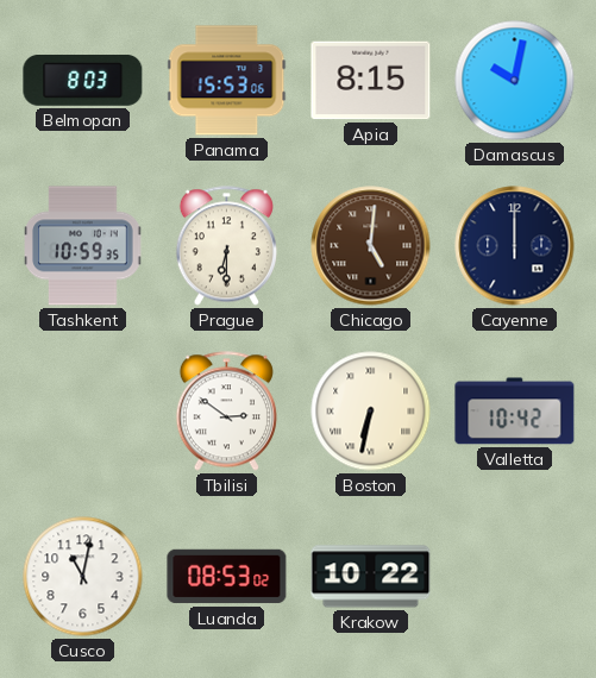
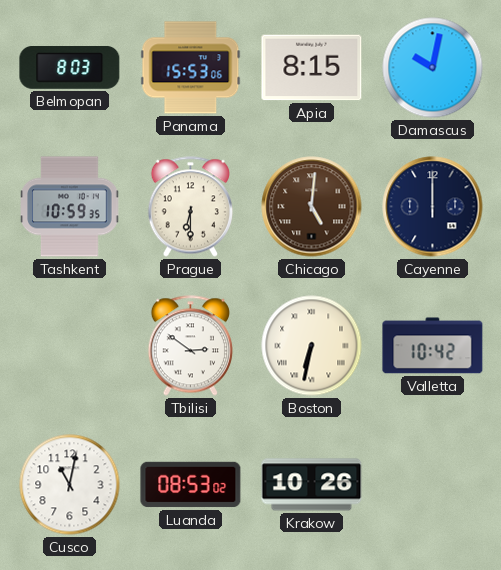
Krakow: 10:22 -> 10:26
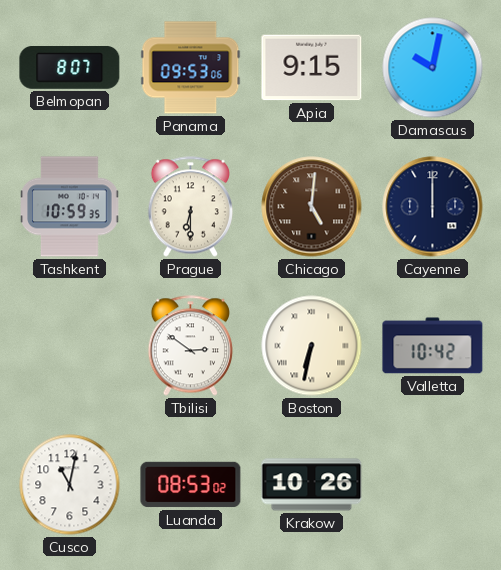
Belmopan: 8:03 -> 8:07
Panama: 15:53 -> 09:53
Apia: 8:15 -> 9:15
